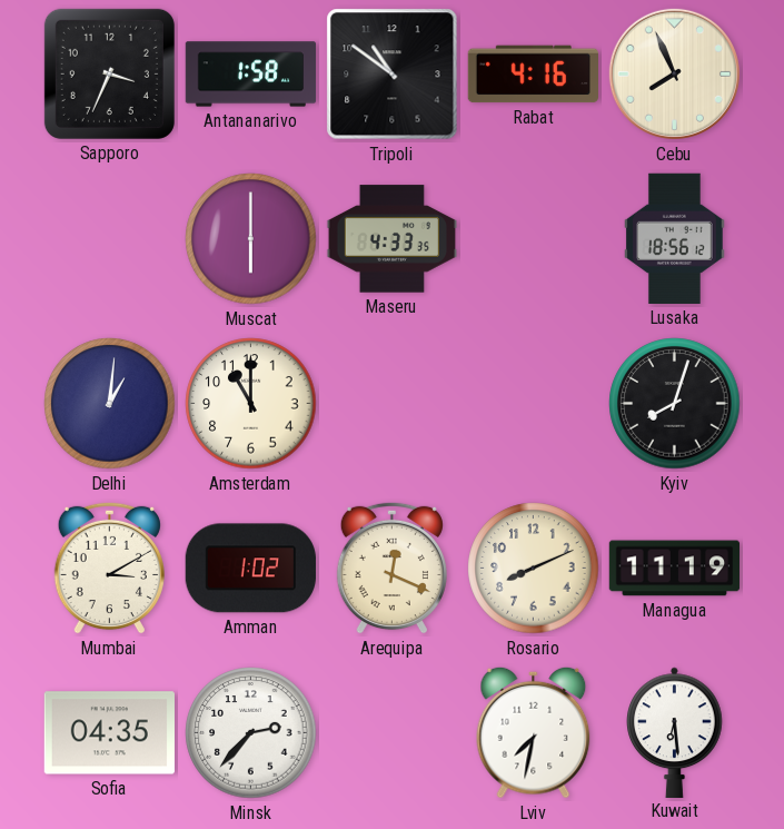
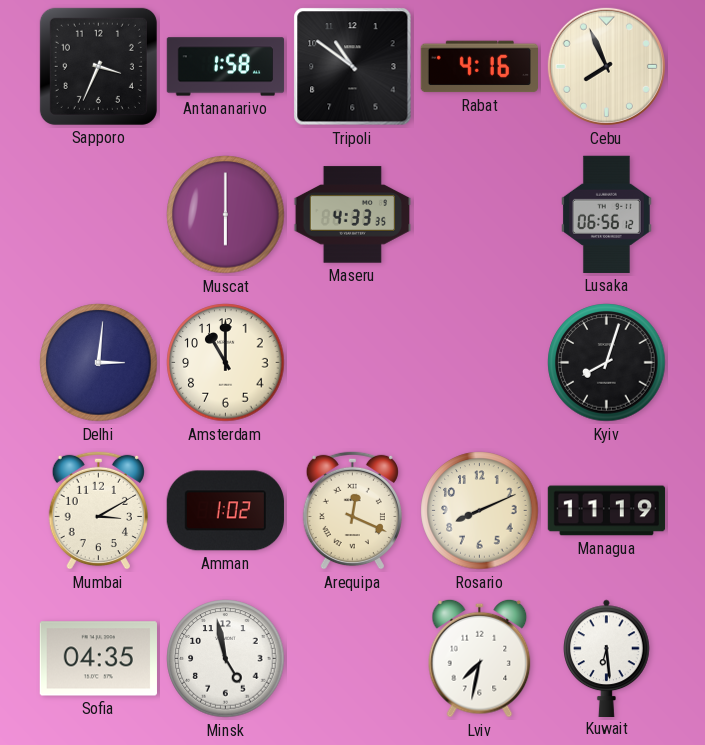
Lusaka: 18:56 -> 06:56
Delhi: 1:01 -> 3:01
Minsk: 2:37 -> 4:58
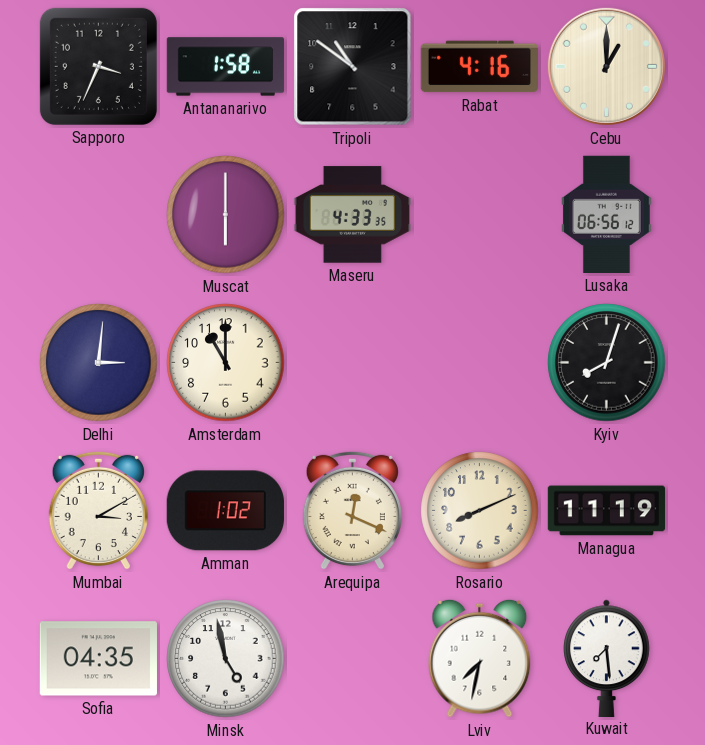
Cebu: 7:56 -> 1:00
Kuwait: 6:29 -> 7:29
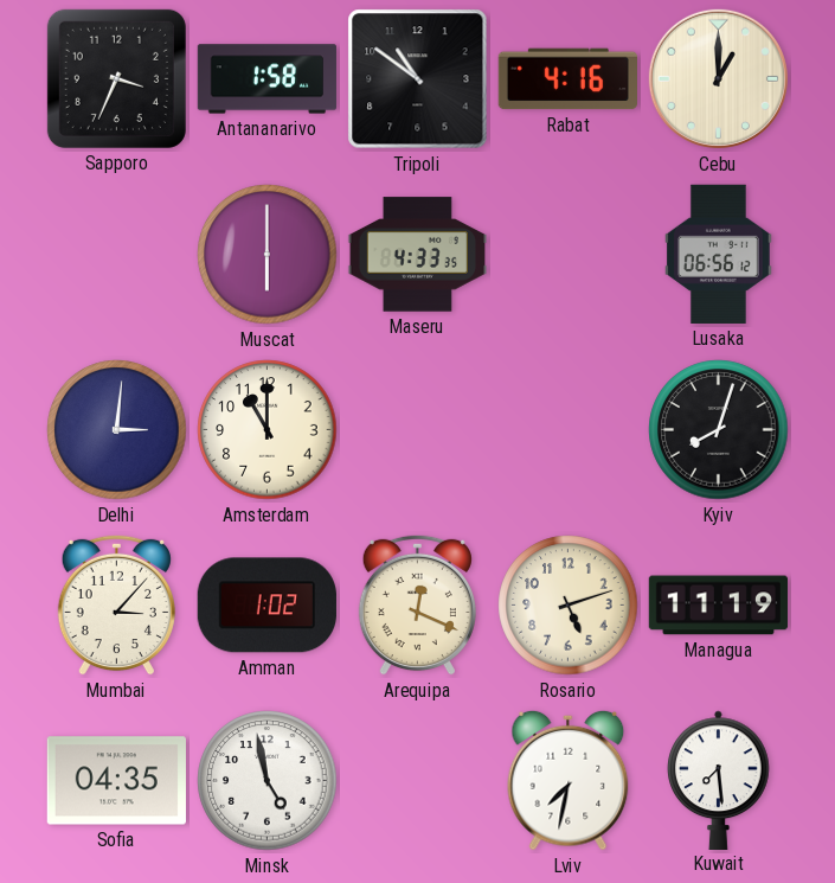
Mumbai: 3:10 -> 3:07
Rosario: 8:11 -> 5:12
